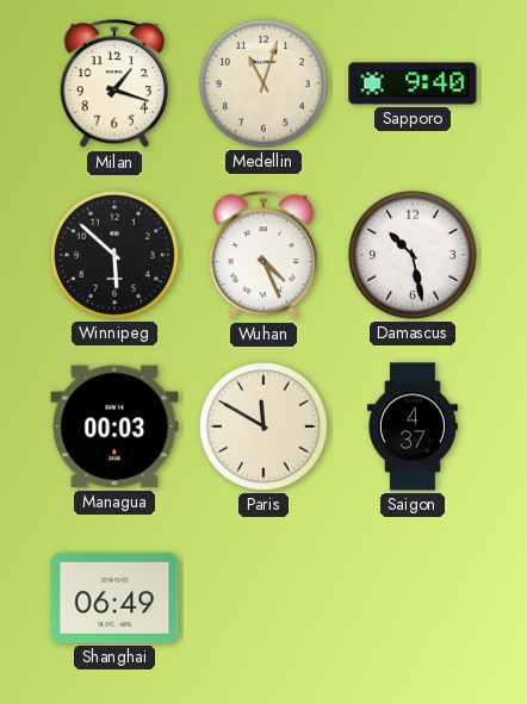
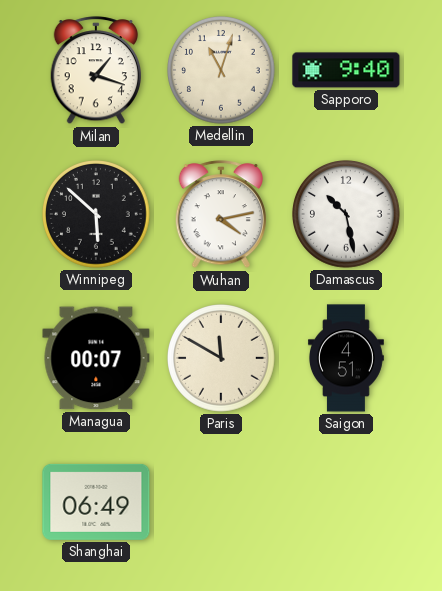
Wuhan: 4:26 -> 4:13
Managua: 00:03 -> 00:07
Saigon: 4:37 -> 4:51
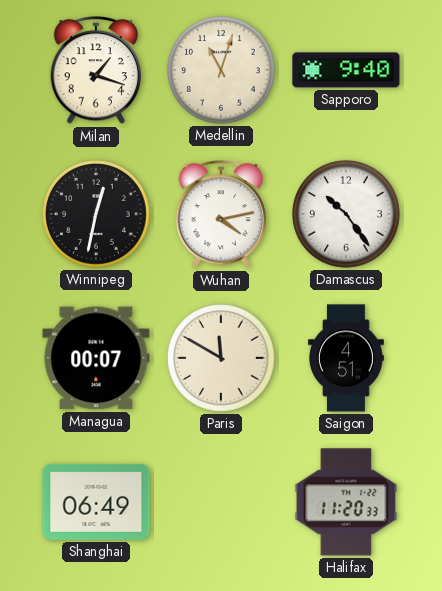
Winnipeg: 5:52 -> 12:32
Damascus: 10:28 -> 10:24
Halifax: none -> 11:20
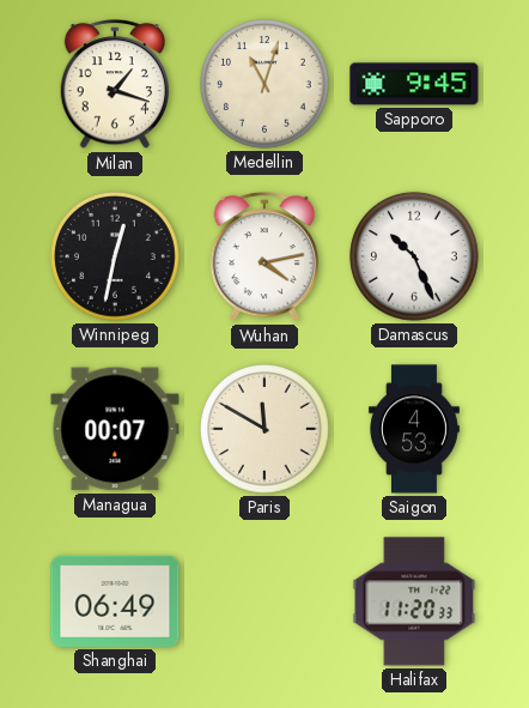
Sapporo: 9:40 -> 9:45
Damascus: 10:24 -> 10:26
Saigon: 4:51 -> 4:53
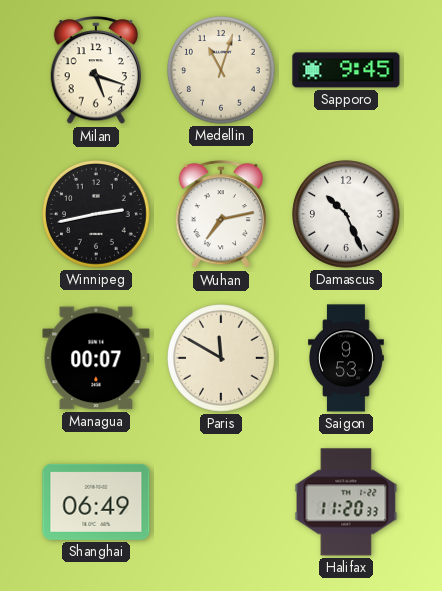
Milan: 1:18 -> 5:18
Winnipeg: 12:32 -> 2:43
Wuhan: 4:13 -> 7:13
Saigon: 4:53 -> 9:53
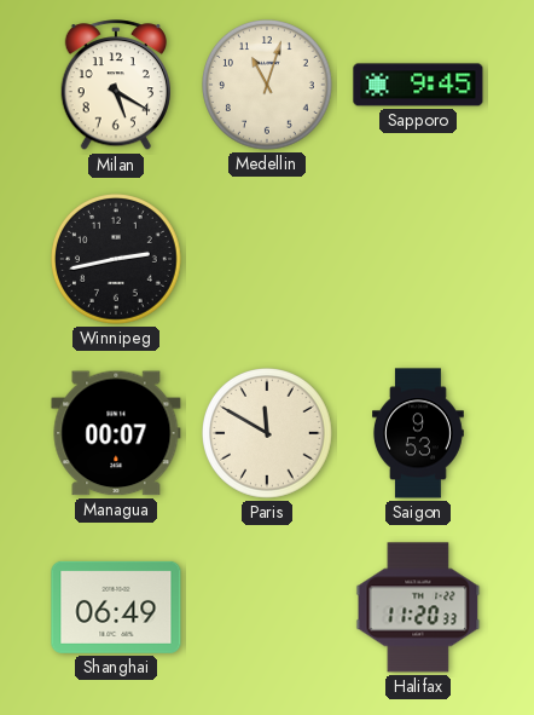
Milan: 5:18 -> 5:20
Wuhan: 7:13 -> none
Damascus: 10:26 -> none
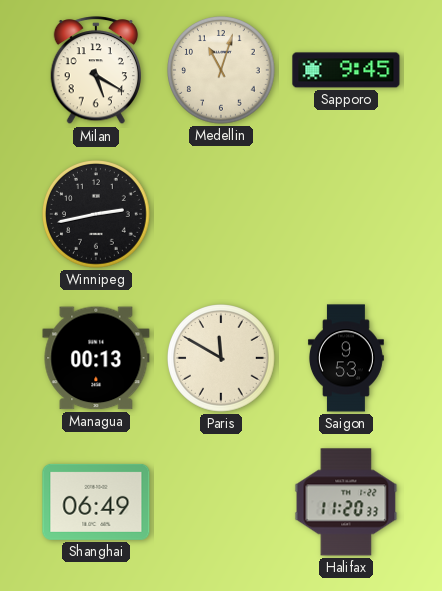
Managua: 00:07 -> 00:13
